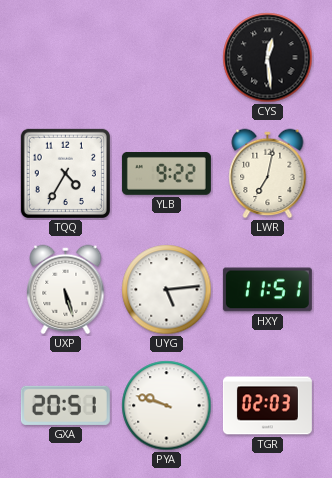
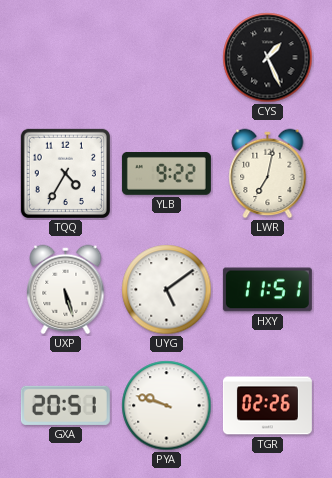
CYS: 12:29 -> 1:26
UYG: 5:14 -> 5:09
TGR: 02:03 -> 02:26
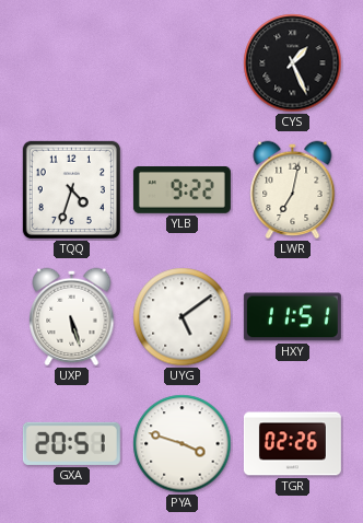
TQQ: 4:35 -> 4:33
PYA: 9:48 -> 3:48
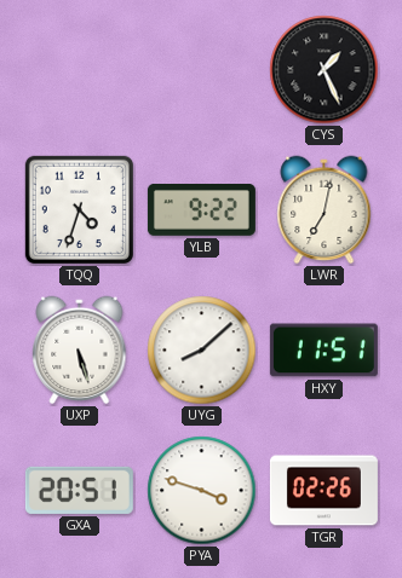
UYG: 5:09 -> 8:08
